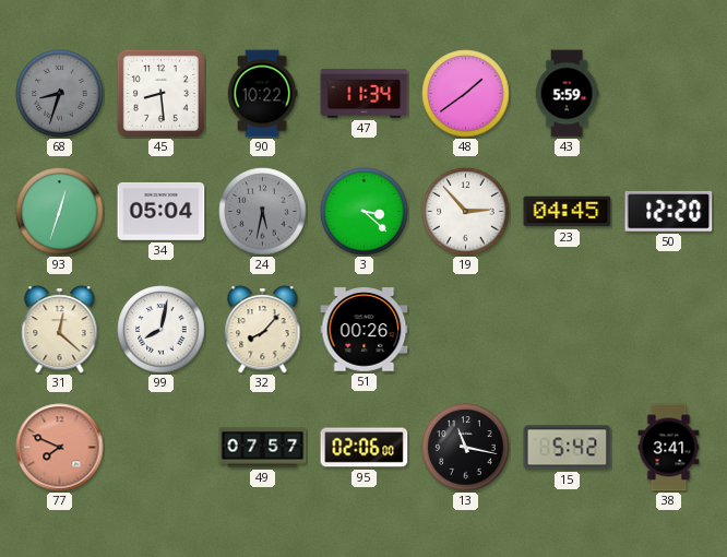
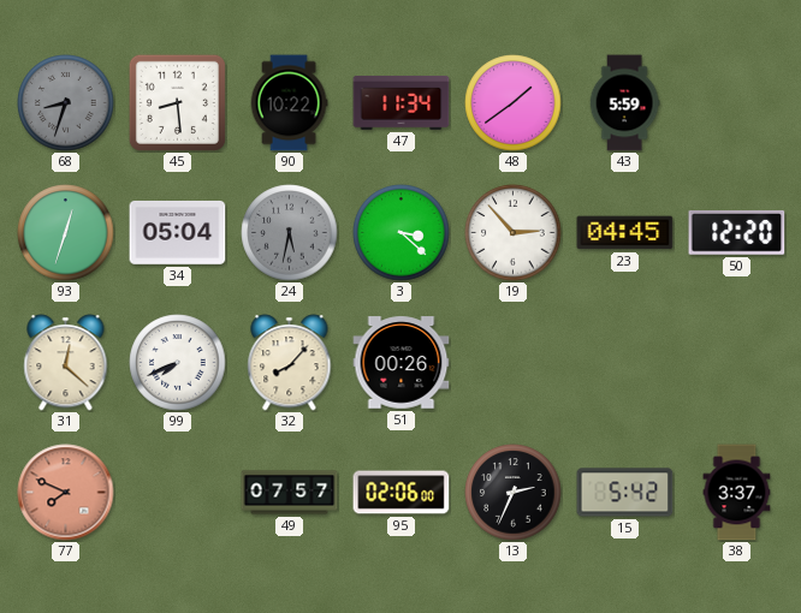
99: 8:02 -> 7:41
13: 11:17 -> 2:34
38: 3:41 -> 3:37
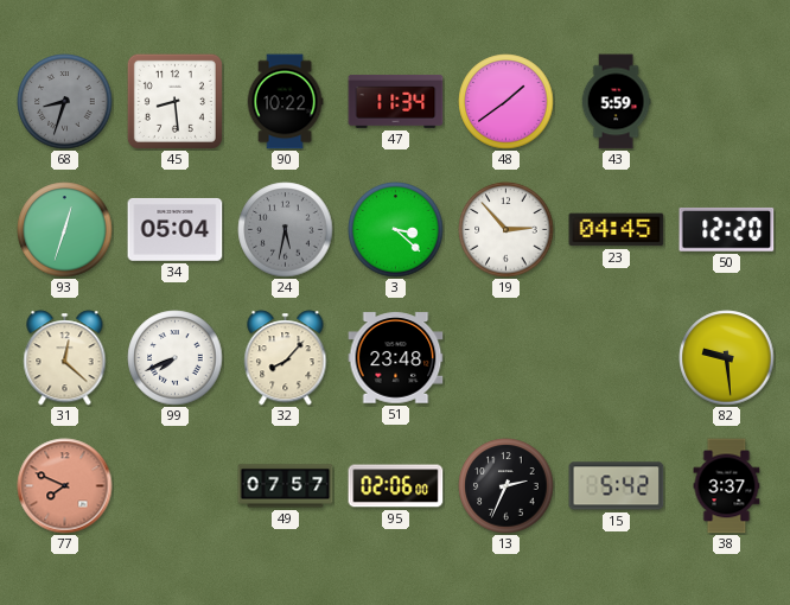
51: 00:26 -> 23:48
82: none -> 9:29
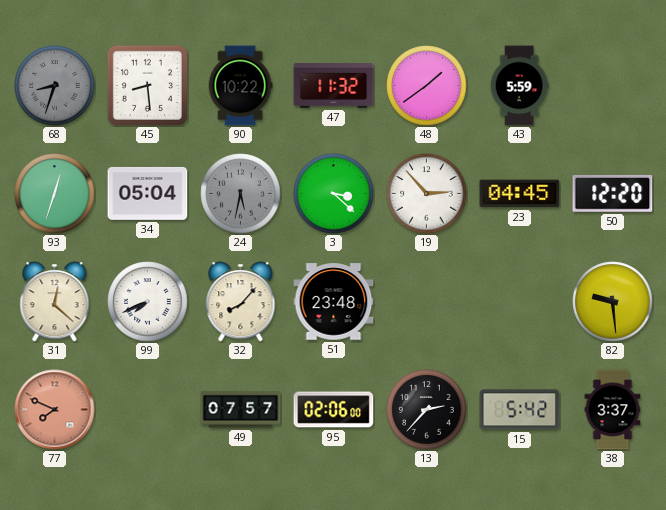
47: 11:34 -> 11:32
13: 2:34 -> 2:37
